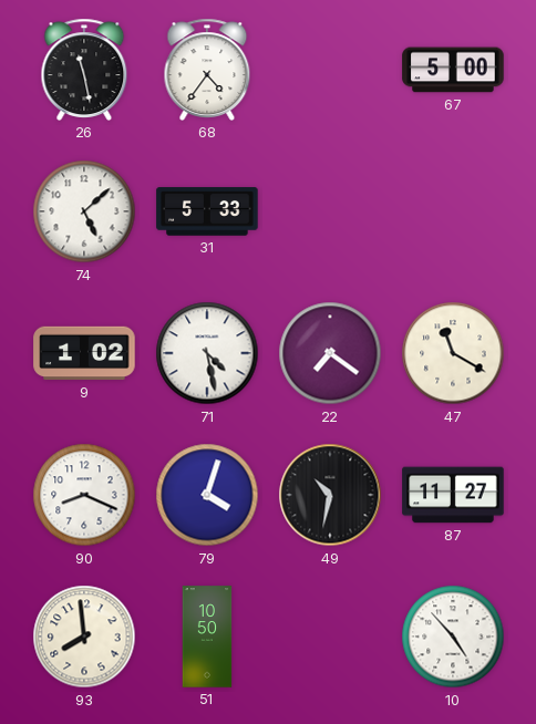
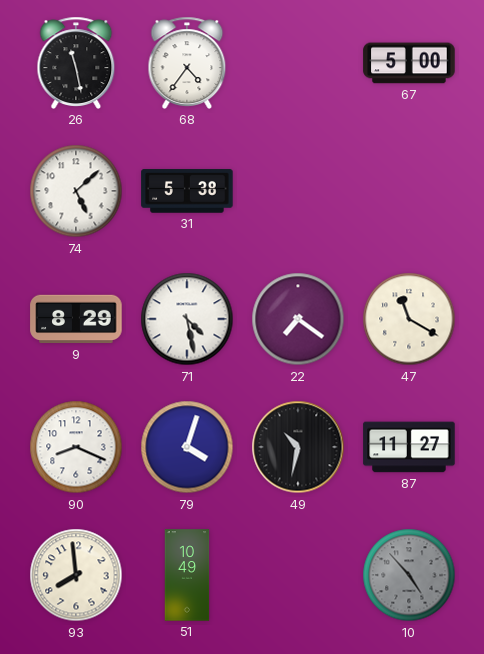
31: 5:33 -> 5:38
9: 1:02 -> 8:29
51: 10:50 -> 10:49
10 dial: white -> grey
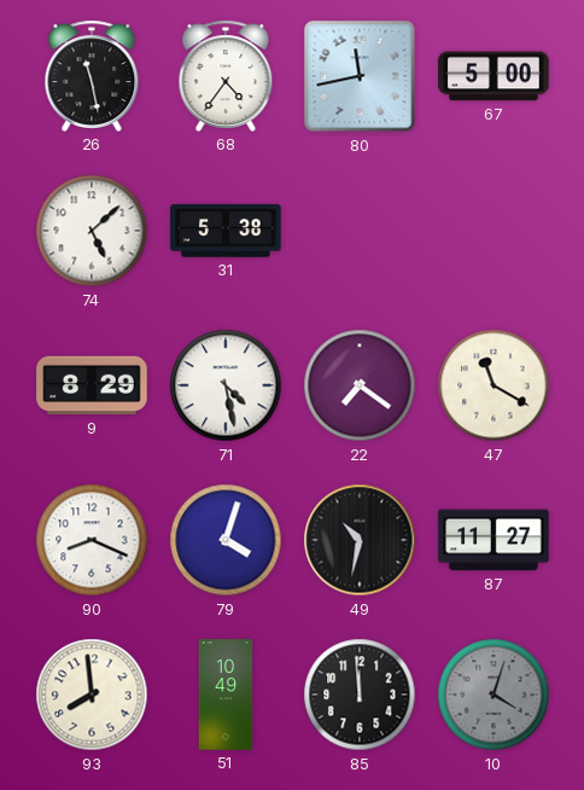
80: none -> 11:43
85: none -> 11:59
10: 4:53 -> 4:03
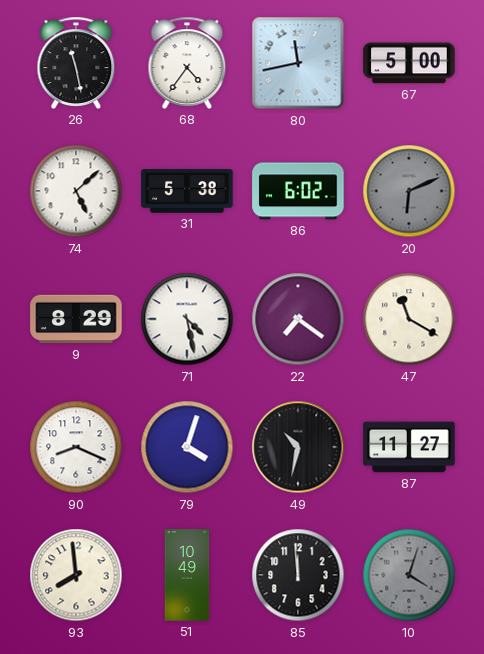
86: none -> 6:02
20: none -> 6:11
